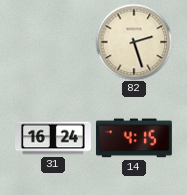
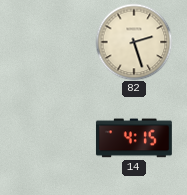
31: 16:24 -> none
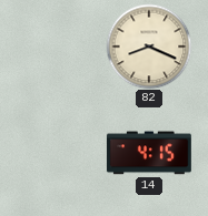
82: 2:27 -> 8:19
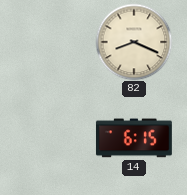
14: 4:15 -> 6:15
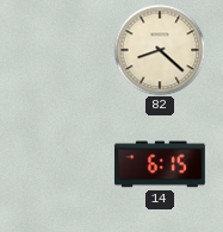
82: 8:19 -> 8:22
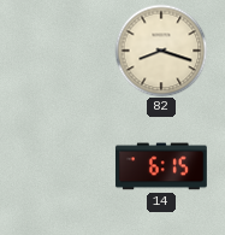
82: 8:22 -> 8:18
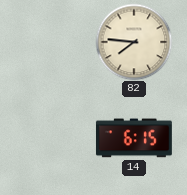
82: 8:18 -> 7:46
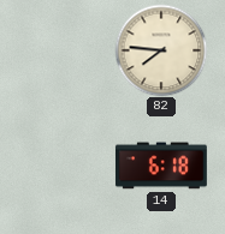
14: 6:15 -> 6:18
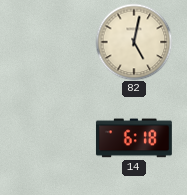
82: 7:46 -> 5:02
